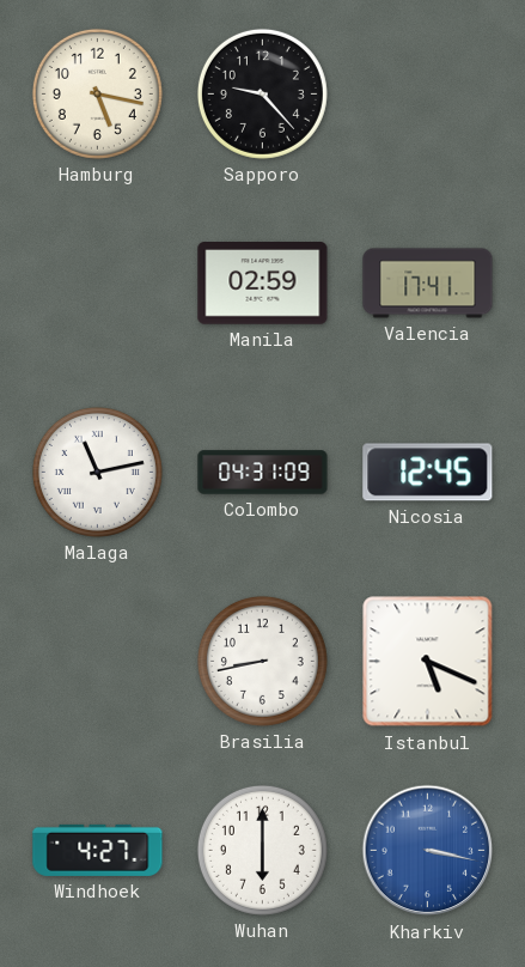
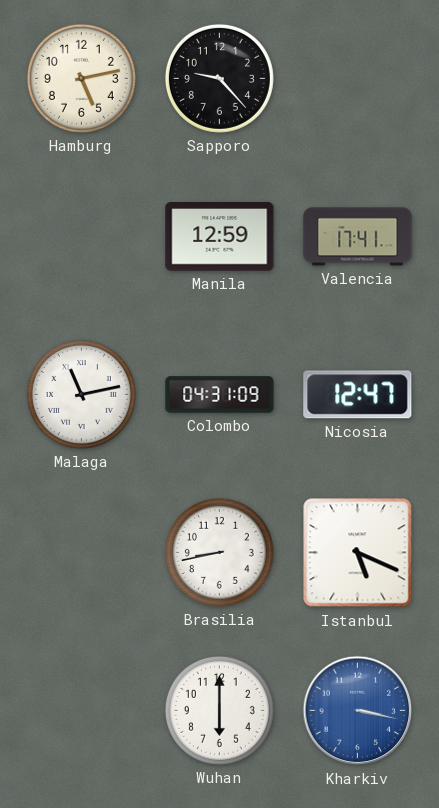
Hamburg: 5:17 -> 5:13
Manila: 02:59 -> 12:59
Nicosia: 12:45 -> 12:47
Windhoek: 4:27 -> none
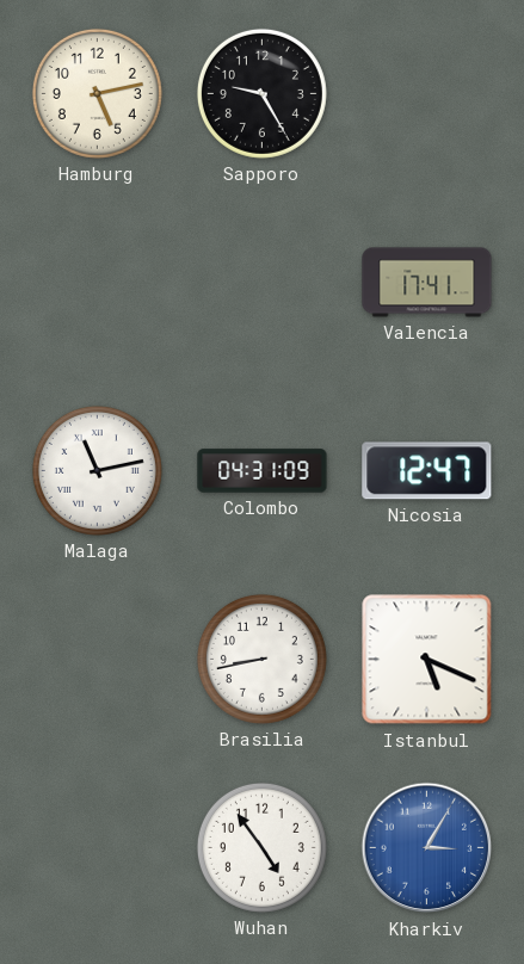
Sapporo: 9:23 -> 9:25
Manila: 12:59 -> none
Wuhan: 6:00 -> 4:54
Kharkiv: 3:17 -> 3:05
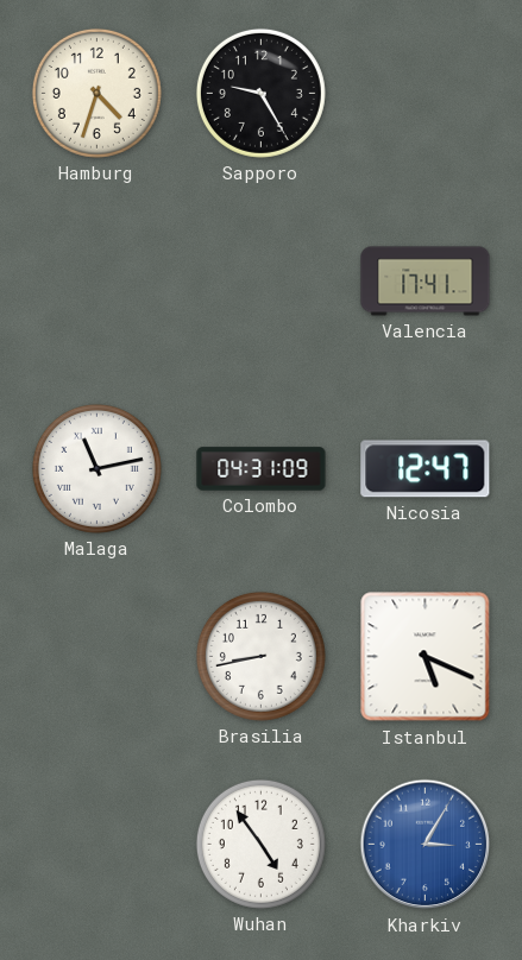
Hamburg: 5:13 -> 4:33
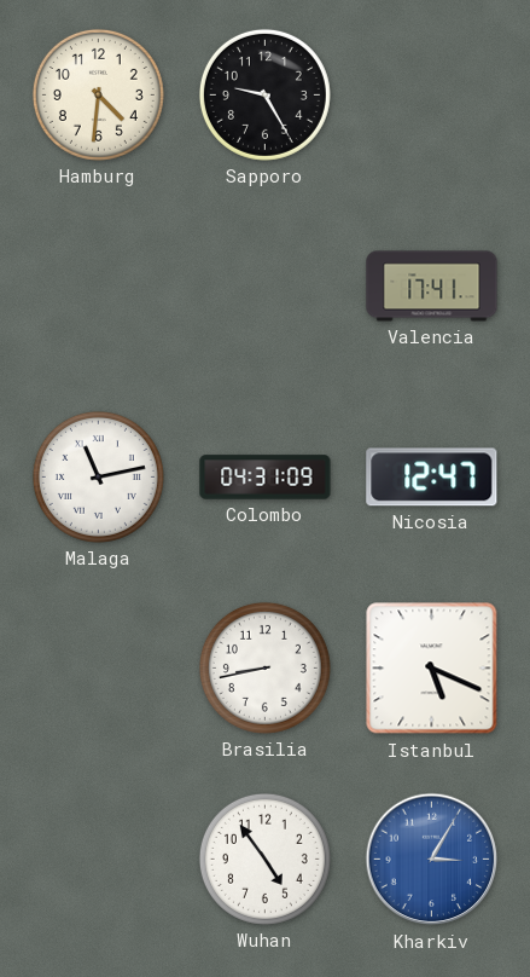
Hamburg: 4:33 -> 4:31
